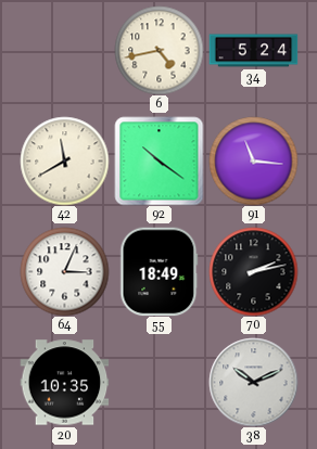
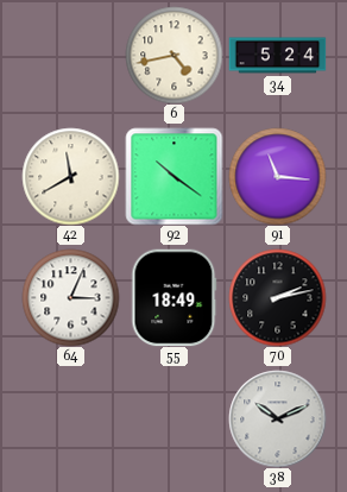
20: 10:35 -> none
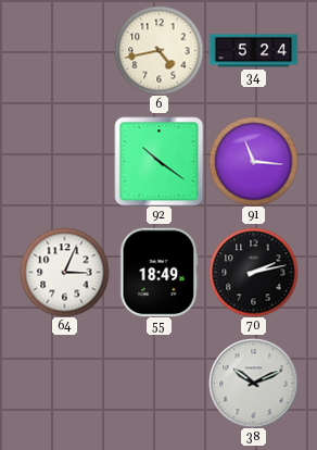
42: 11:40 -> none
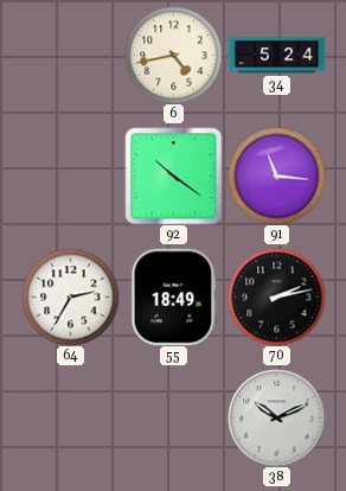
64: 3:04 -> 2:35
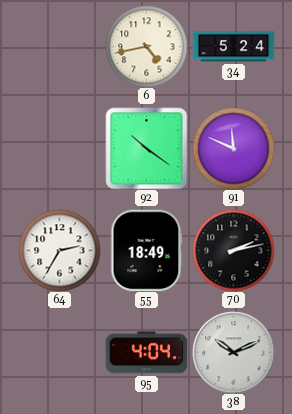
91: 11:16 -> 11:49
95: none -> 4:04
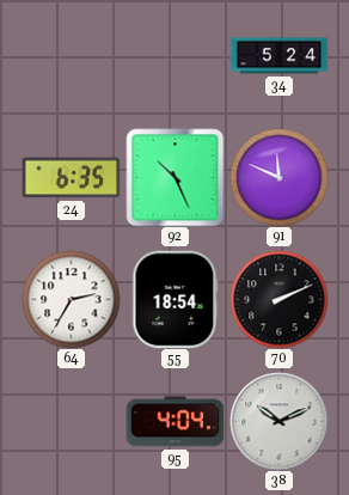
6: 4:43 -> none
24: none -> 6:35
92: 10:21 -> 10:26
55: 18:49 -> 18:54
70: 2:13 -> 2:11
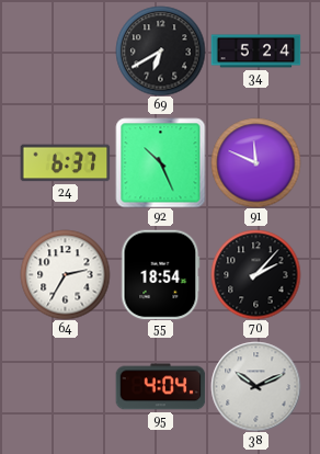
69: none -> 6:40
24: 6:35 -> 6:37
70: 2:11 -> 2:07
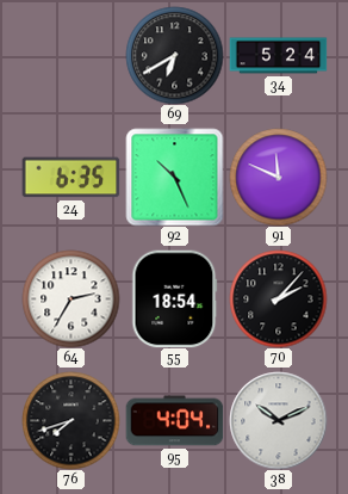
24: 6:37 -> 6:35
76: none -> 7:42
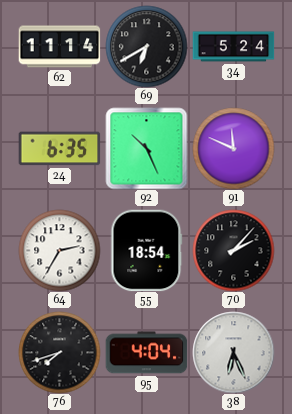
62: none -> 11:14
38: 10:11 -> 6:26
